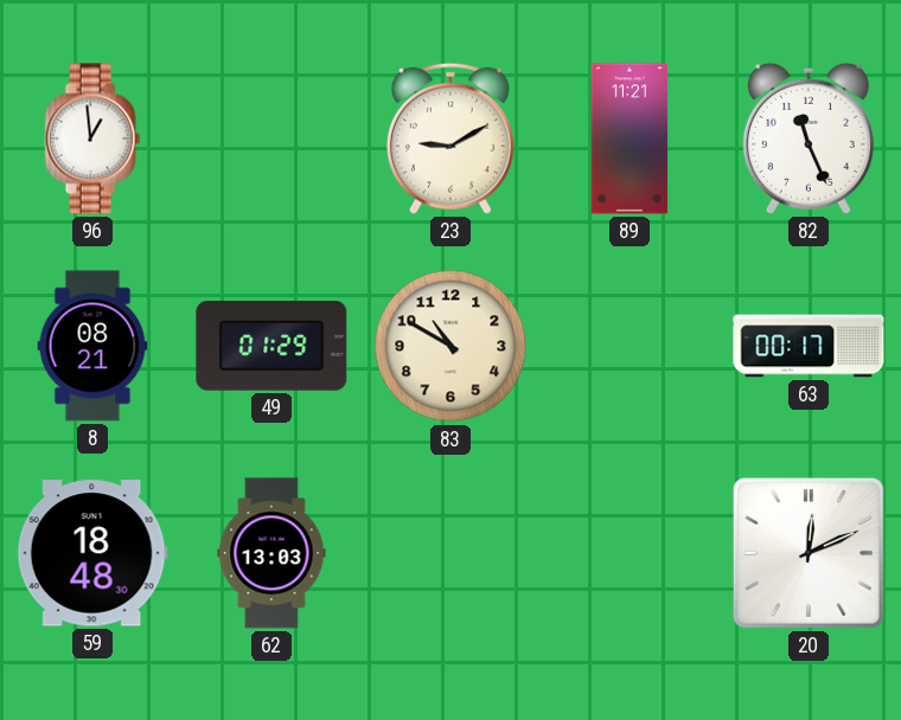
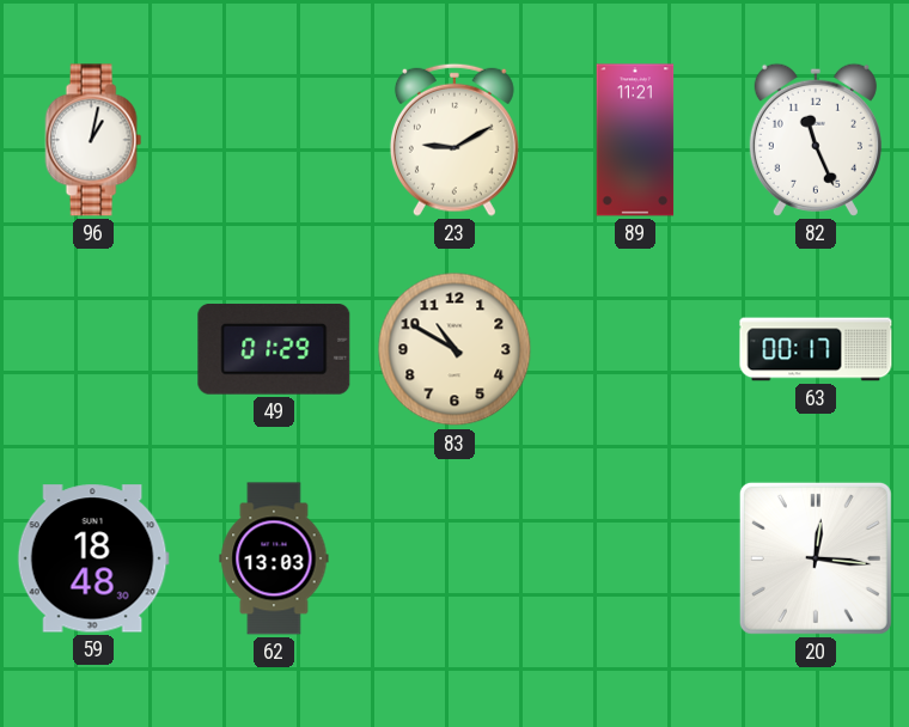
96: 12:59 -> 1:02
8: 08:21 -> none
20: 12:11 -> 12:16
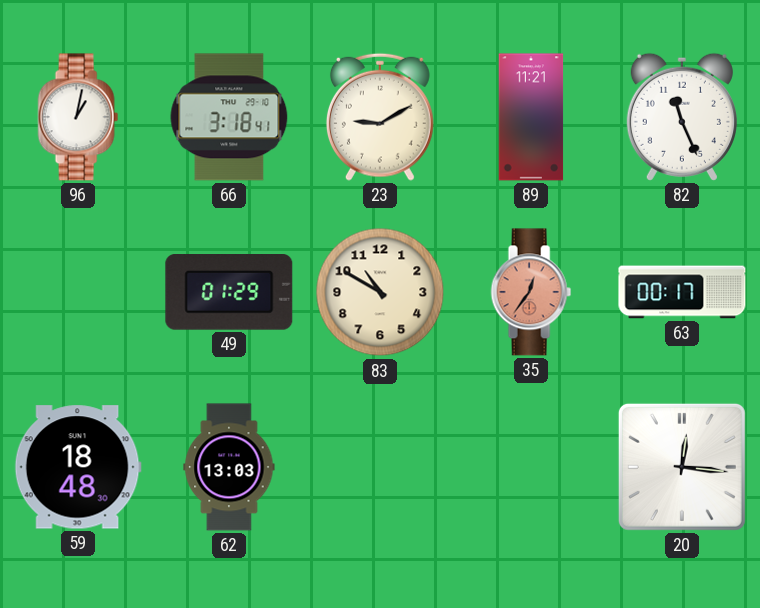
66: none -> 3:18
35: none -> 12:36
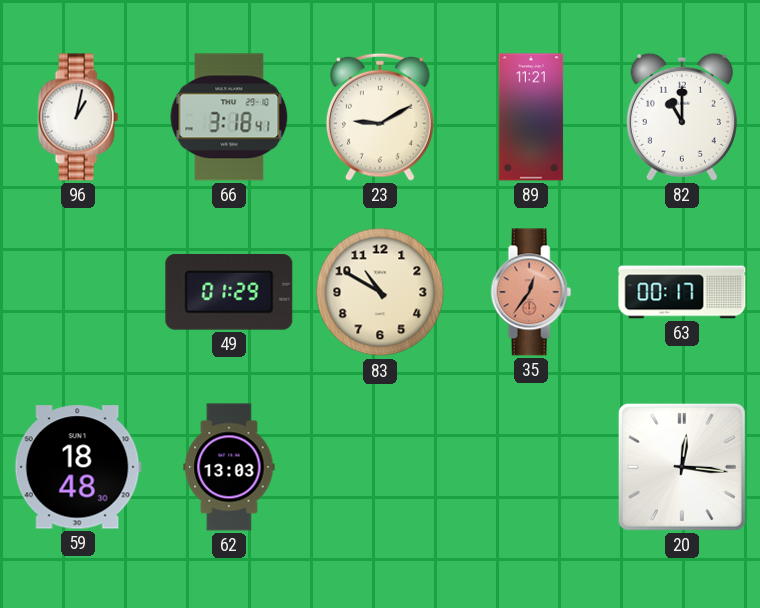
82: 11:26 -> 11:00
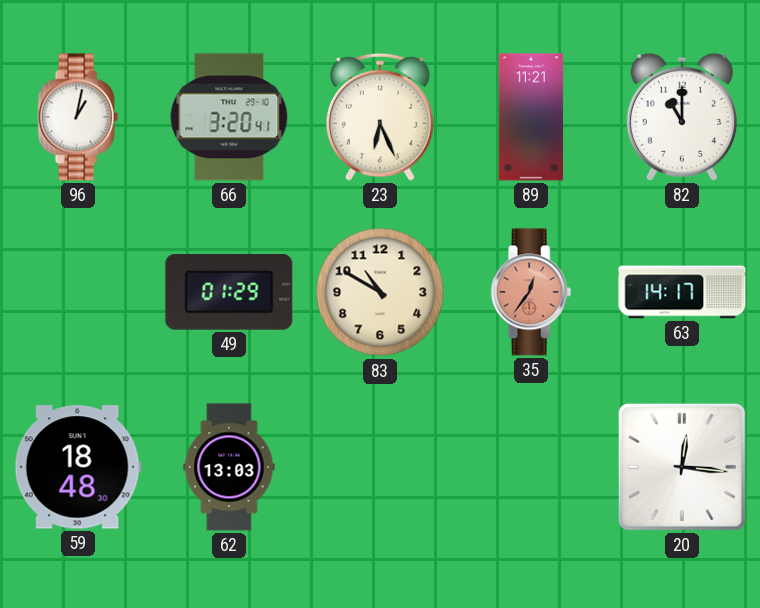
66: 3:18 -> 3:20
23: 9:10 -> 6:26
63: 00:17 -> 14:17
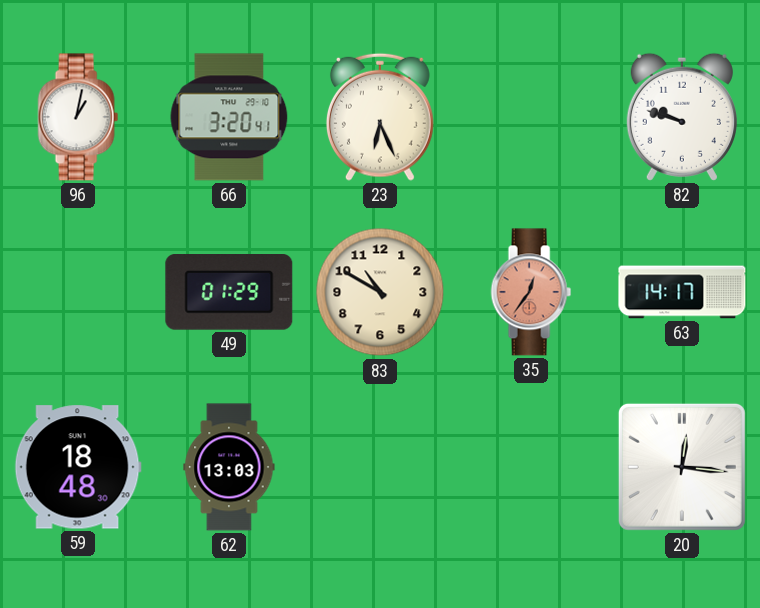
89: 11:21 -> none
82: 11:00 -> 9:48
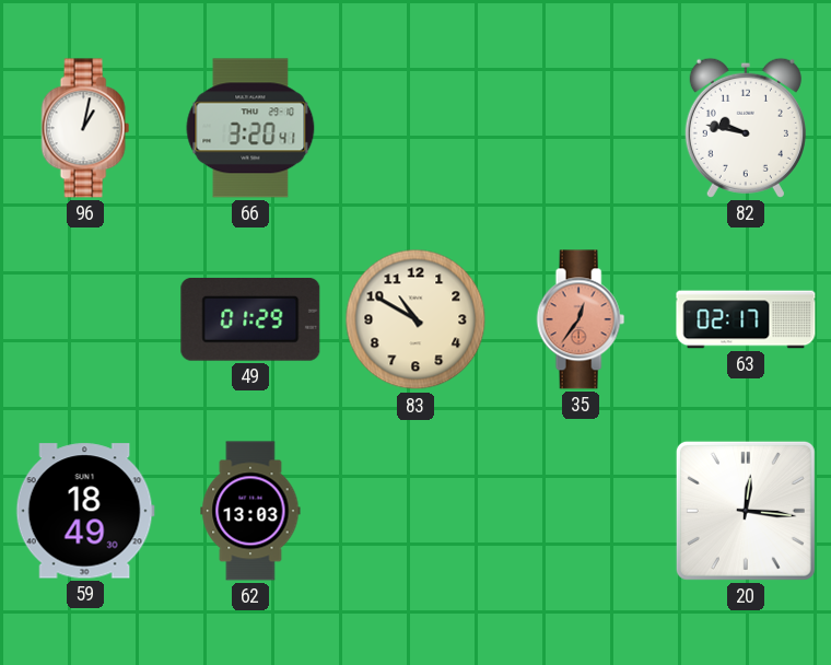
23: 6:26 -> none
82: 9:48 -> 9:47
63: 14:17 -> 02:17
59: 18:48 -> 18:49
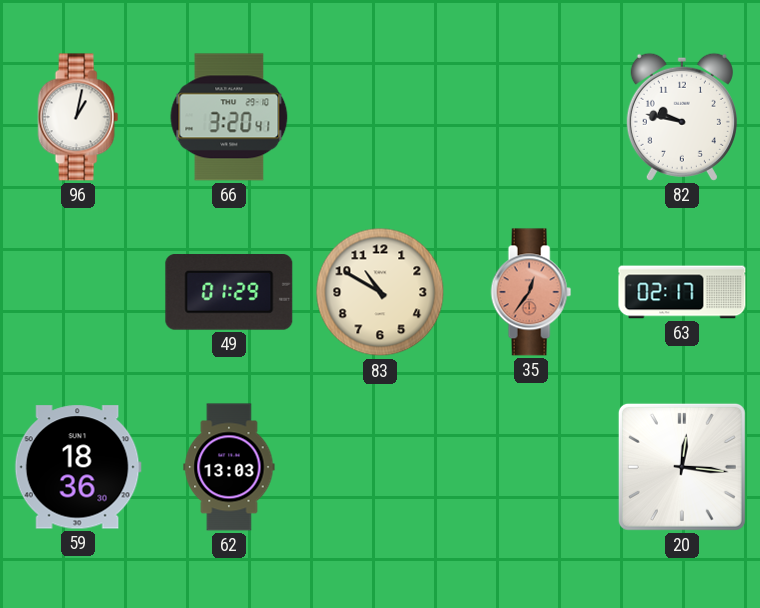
59: 18:49 -> 18:36
